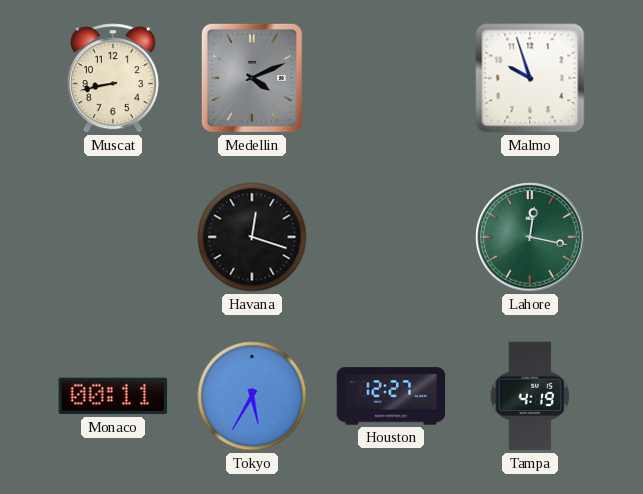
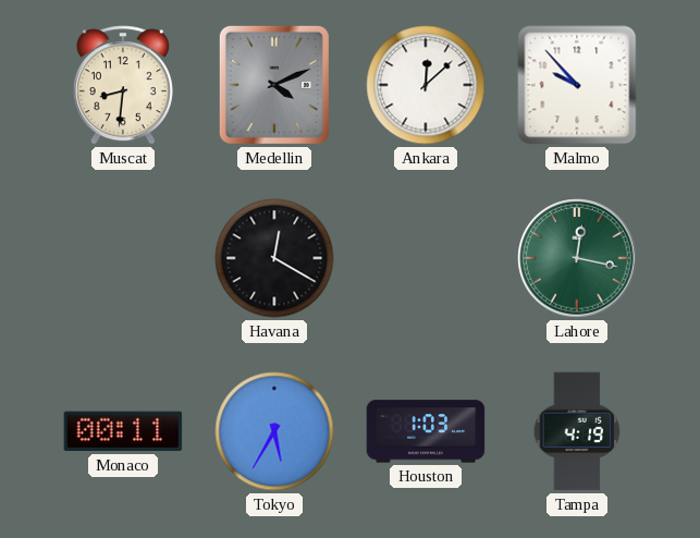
Muscat: 8:43 -> 8:31
Ankara: none -> 12:08
Malmo: 9:57 -> 9:53
Havana: 12:18 -> 12:20
Houston: 12:27 -> 1:03
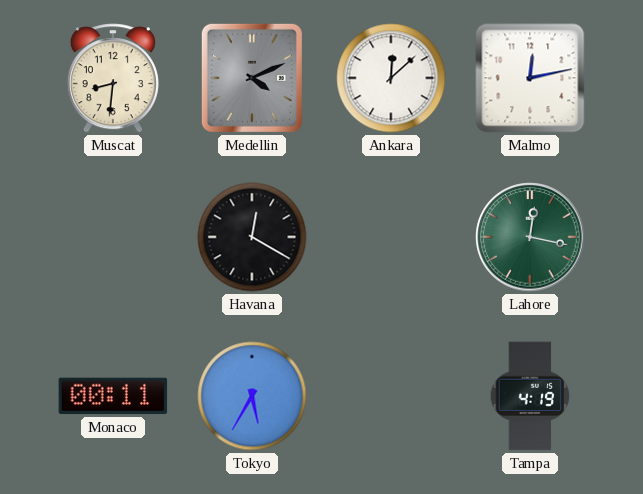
Malmo: 9:53 -> 12:13
Houston: 1:03 -> none
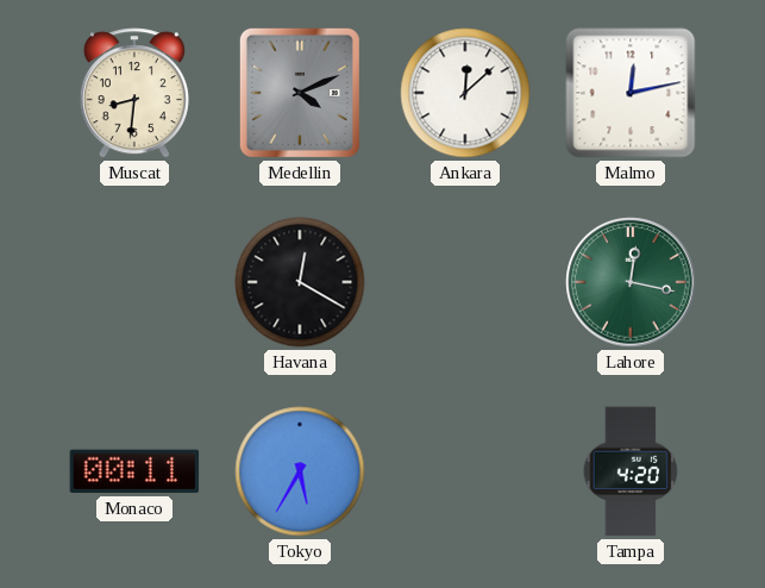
Tampa: 4:19 -> 4:20
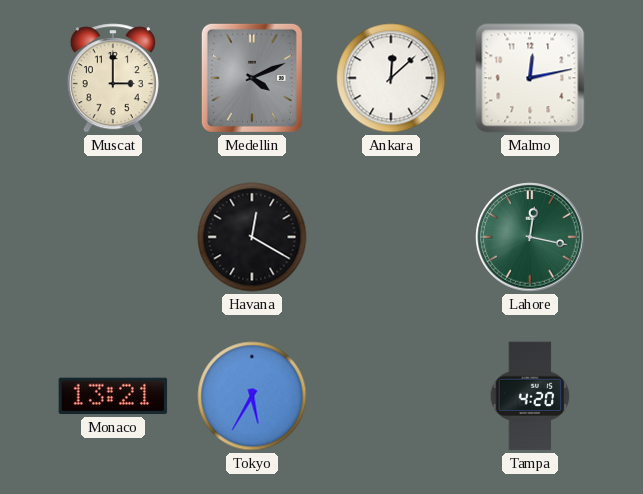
Muscat: 8:31 -> 3:00
Monaco: 00:11 -> 13:21
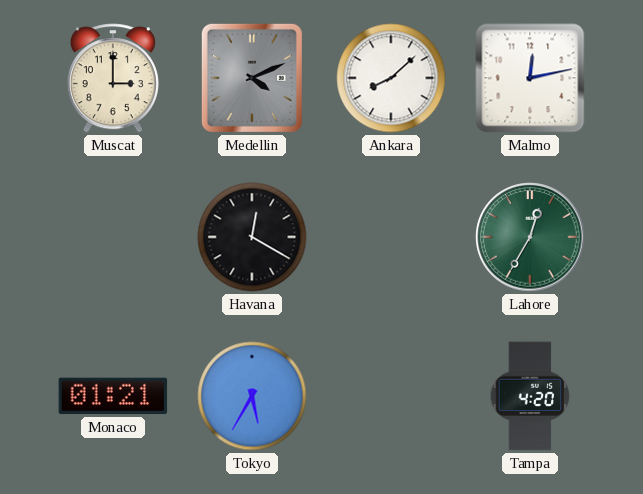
Ankara: 12:08 -> 8:08
Lahore: 12:17 -> 12:35
Monaco: 13:21 -> 01:21
